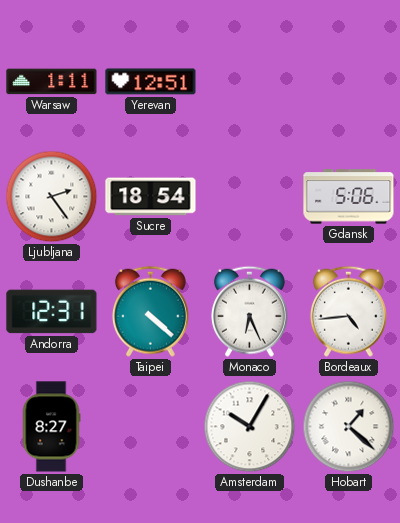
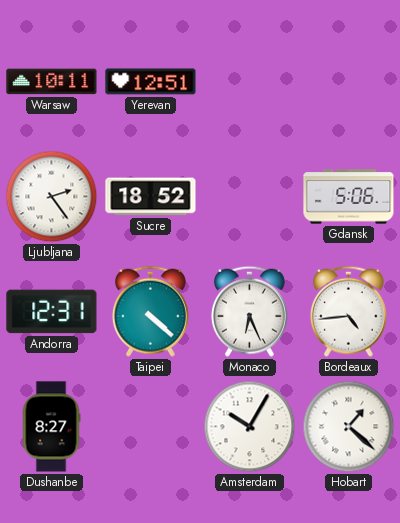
Warsaw: 1:11 -> 10:11
Sucre: 18:54 -> 18:52
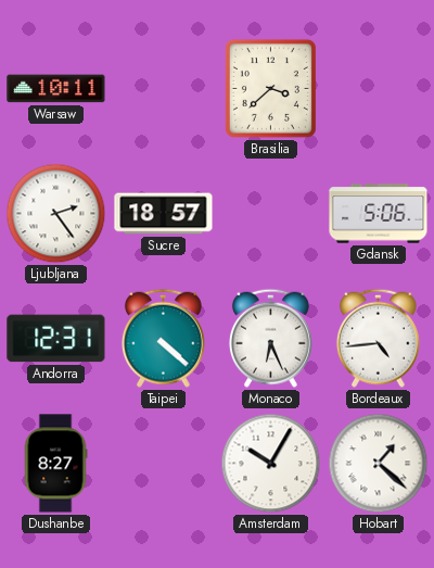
Yerevan: 12:51 -> none
Brasilia: none -> 3:38
Sucre: 18:52 -> 18:57
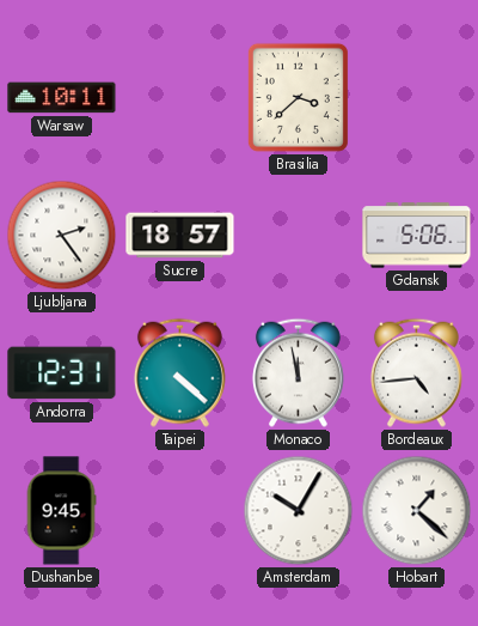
Monaco: 6:26 -> 11:58
Dushanbe: 8:27 -> 9:45
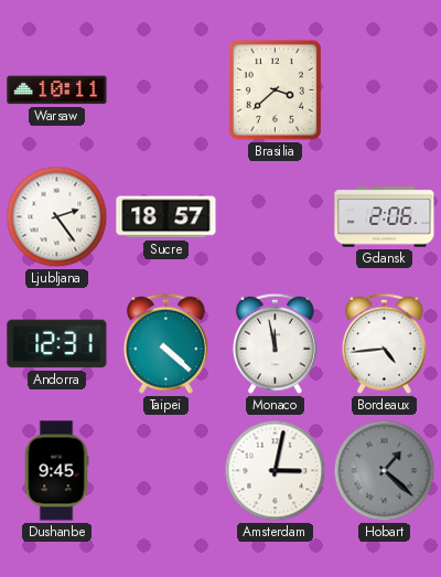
Gdansk: 5:06 -> 2:06
Amsterdam: 10:05 -> 3:02
Hobart dial: white -> grey
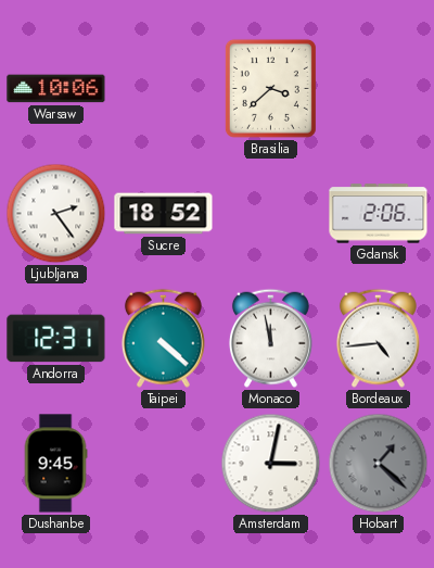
Warsaw: 10:11 -> 10:06
Sucre: 18:57 -> 18:52
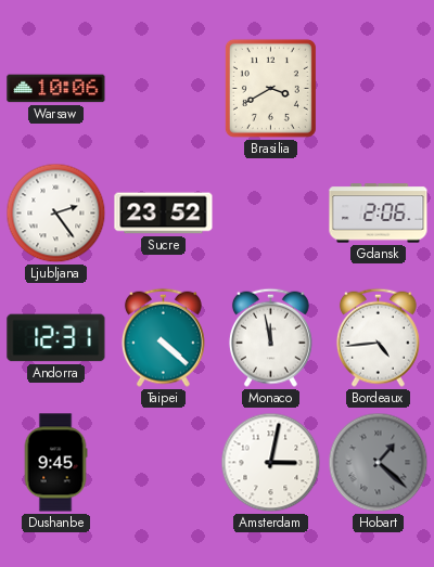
Brasilia: 3:38 -> 3:40
Sucre: 18:52 -> 23:52
